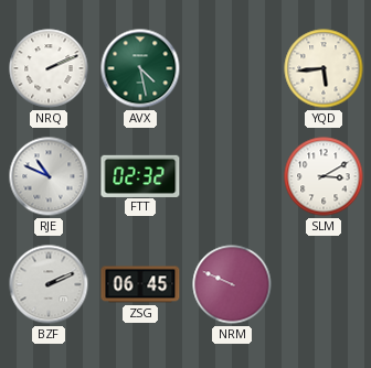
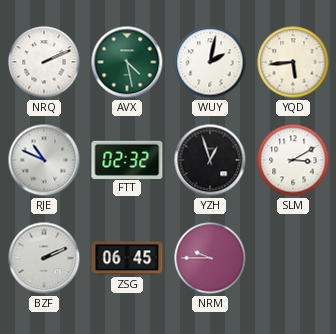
WUY: none -> 2:02
YZH: none -> 12:57
NRM: 9:49 -> 9:45
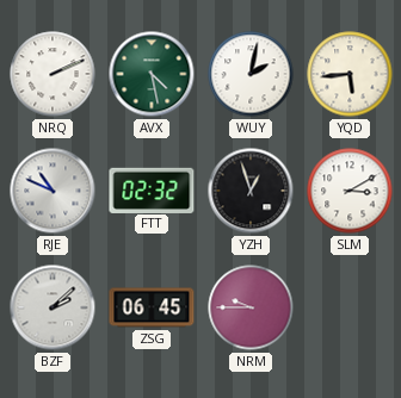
BZF: 2:11 -> 2:08
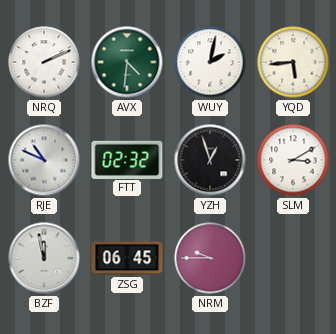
AVX: 4:28 -> 4:31
BZF: 2:08 -> 11:58
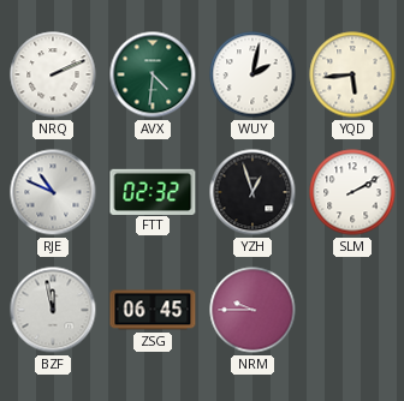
SLM: 3:10 -> 2:10
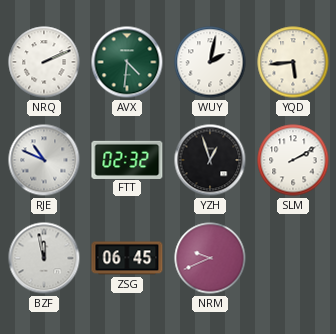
NRM: 9:45 -> 9:41
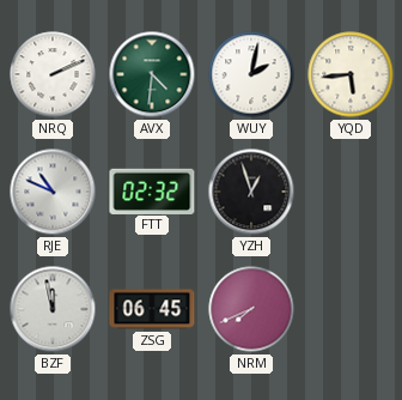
SLM: 2:10 -> none
NRM: 9:41 -> 7:41
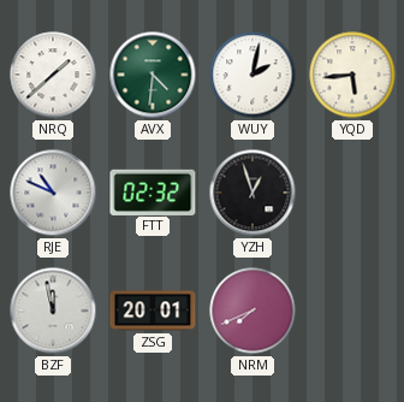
NRQ: 2:11 -> 1:38
ZSG: 06:45 -> 20:01
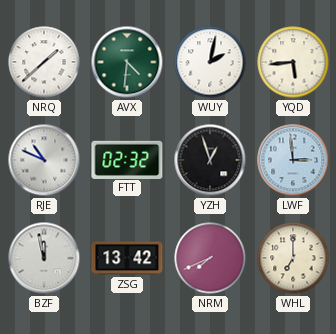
LWF: none -> 2:59
ZSG: 20:01 -> 13:42
WHL: none -> 7:00
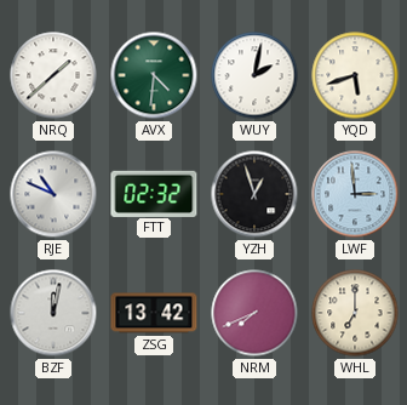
YQD: 5:44 -> 5:42
BZF: 11:58 -> 12:02
